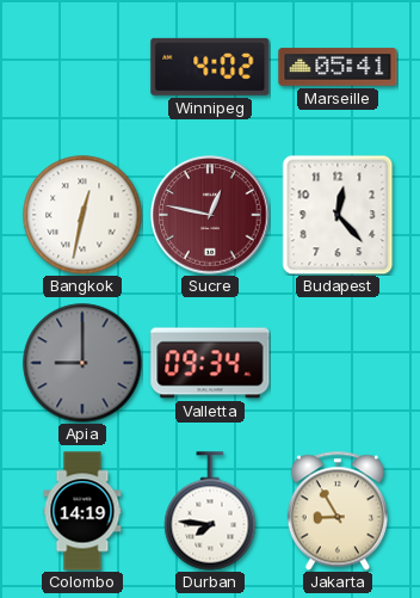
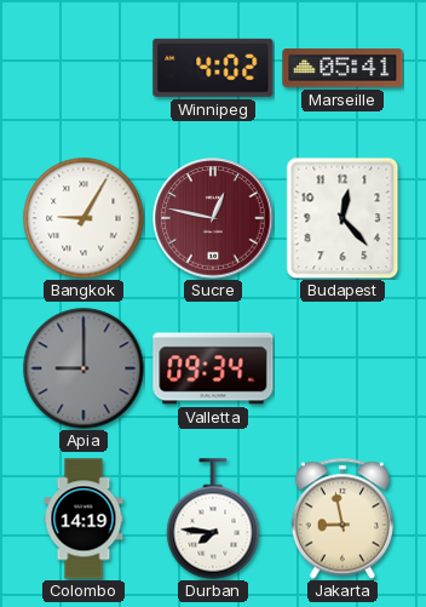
Bangkok: 12:32 -> 9:05
Jakarta: 8:55 -> 8:58
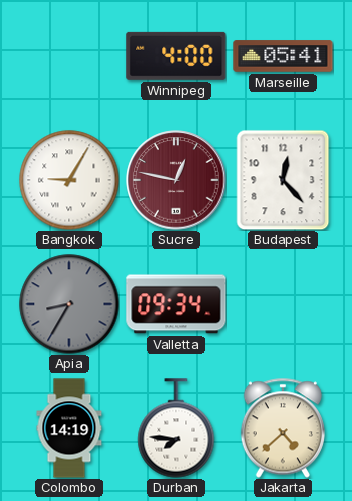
Winnipeg: 4:02 -> 4:00
Apia: 9:00 -> 8:35
Jakarta: 8:58 -> 4:38
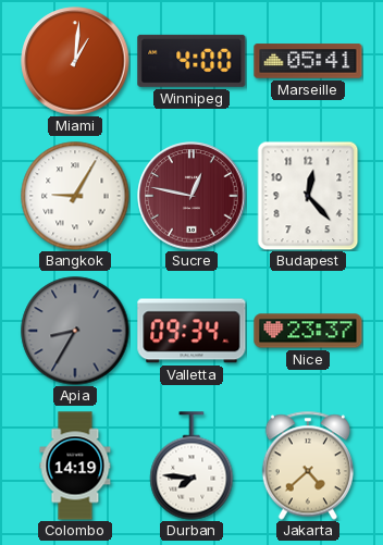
Miami: none -> 1:01
Nice: none -> 23:37
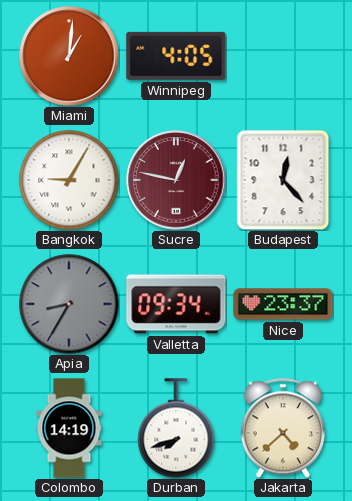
Winnipeg: 4:00 -> 4:05
Marseille: 05:41 -> none
Durban: 7:46 -> 7:42
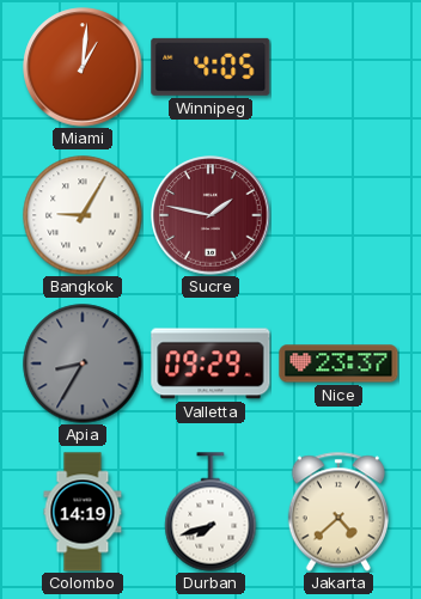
Sucre: 12:47 -> 1:47
Budapest: 12:23 -> none
Valletta: 09:34 -> 09:29
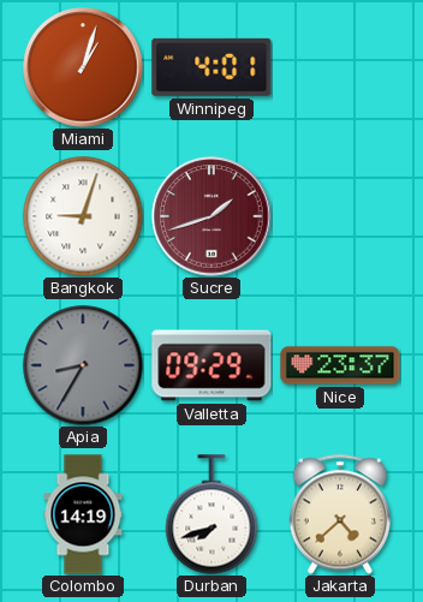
Miami: 1:01 -> 1:03
Winnipeg: 4:05 -> 4:01
Bangkok: 9:05 -> 9:03
Sucre: 1:47 -> 1:42
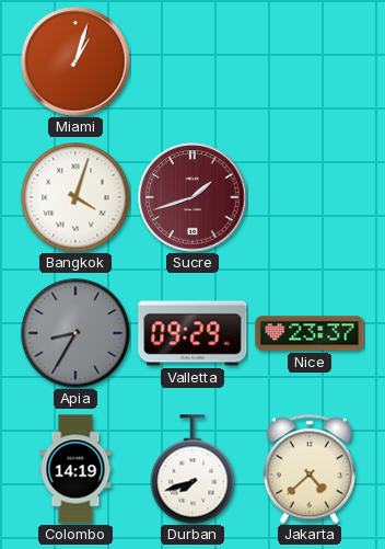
Winnipeg: 4:01 -> none
Bangkok: 9:03 -> 4:03
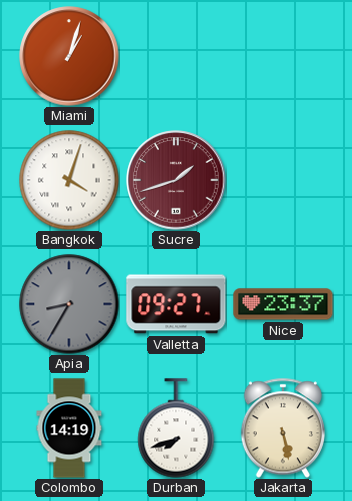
Valletta: 09:29 -> 09:27
Jakarta: 4:38 -> 5:28
